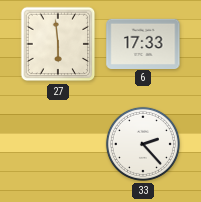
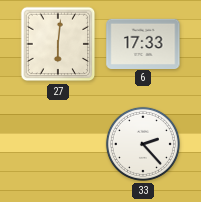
27: 5:59 -> 6:01
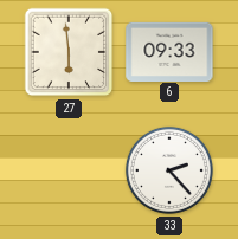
27: 6:01 -> 5:59
6: 17:33 -> 09:33
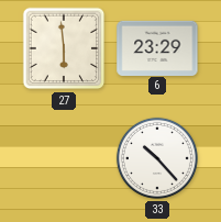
6: 09:33 -> 23:29
33: 2:23 -> 10:23
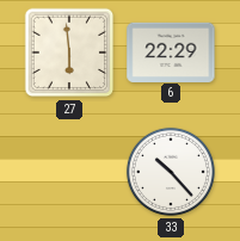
6: 23:29 -> 22:29
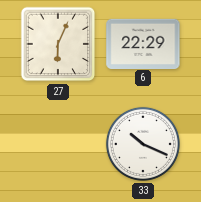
27: 5:59 -> 6:04
33: 10:23 -> 10:19
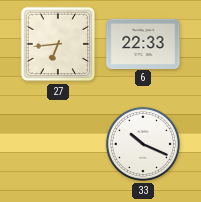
27: 6:04 -> 6:44
6: 22:29 -> 22:33
